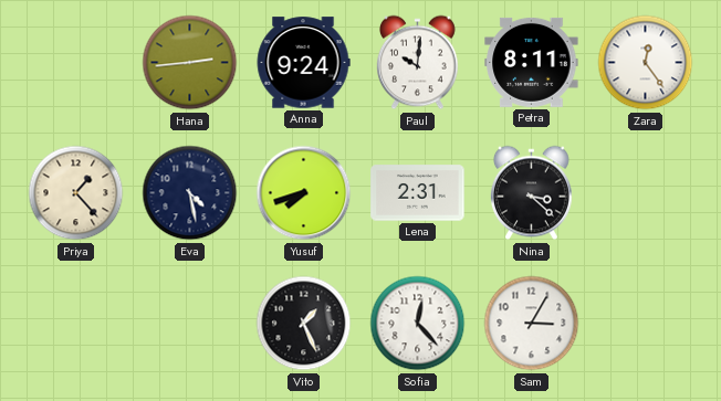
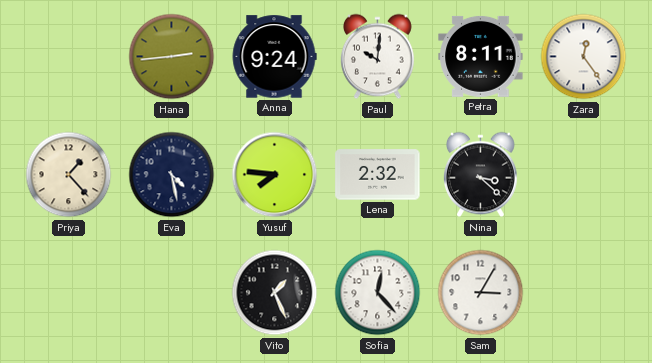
Yusuf: 7:42 -> 7:46
Lena: 2:31 -> 2:32
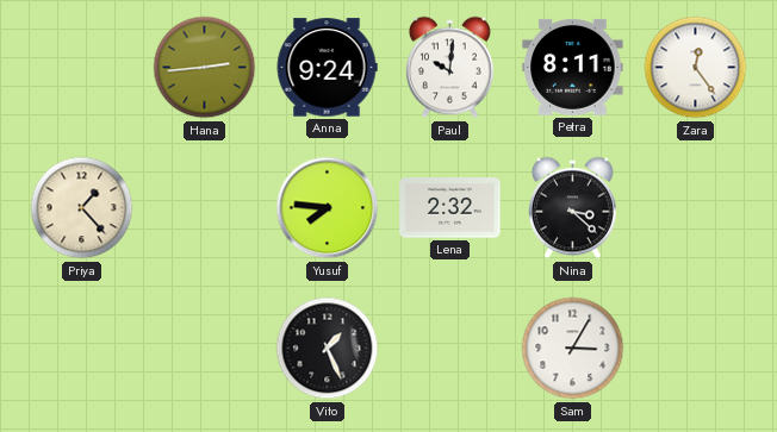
Eva: 4:28 -> none
Sofia: 12:23 -> none
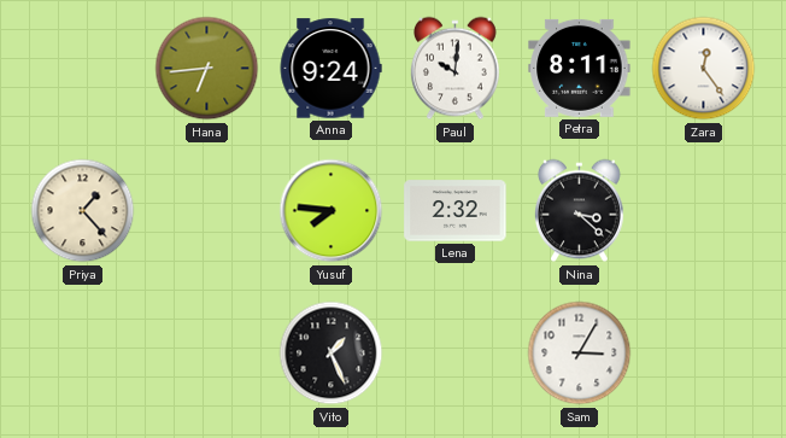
Hana: 2:44 -> 6:44
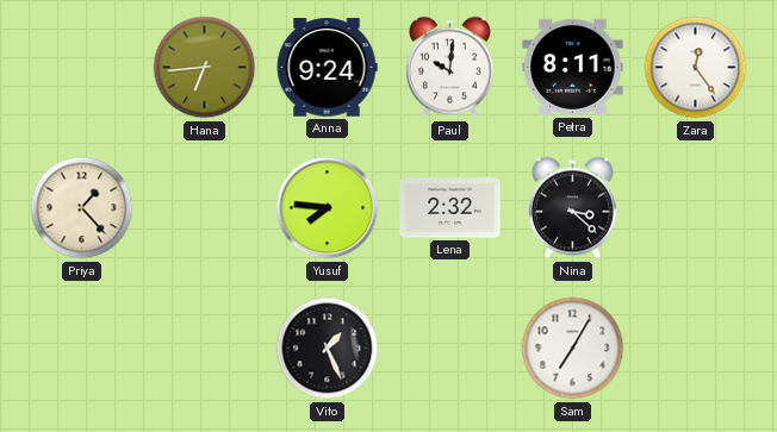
Sam: 3:05 -> 7:05
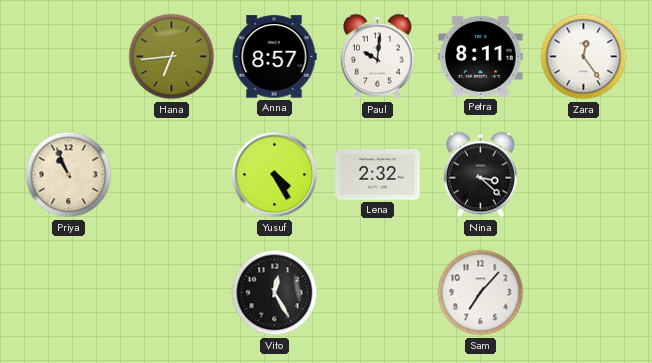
Anna: 9:24 -> 8:57
Priya: 1:23 -> 10:56
Yusuf: 7:46 -> 4:25
Vito: 1:26 -> 12:25
Sam: 7:05 -> 7:07
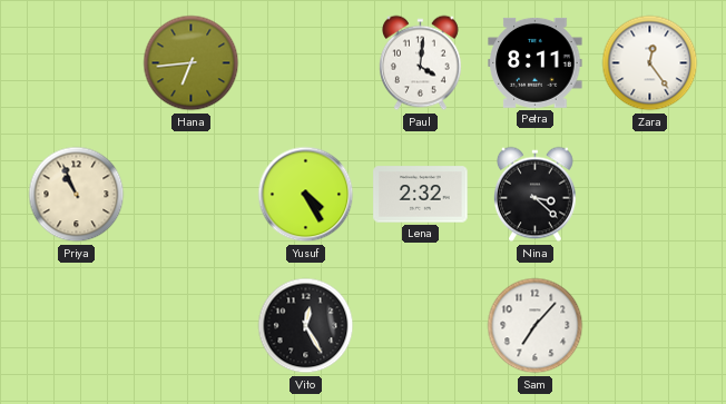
Anna: 8:57 -> none
Paul: 10:01 -> 4:01
